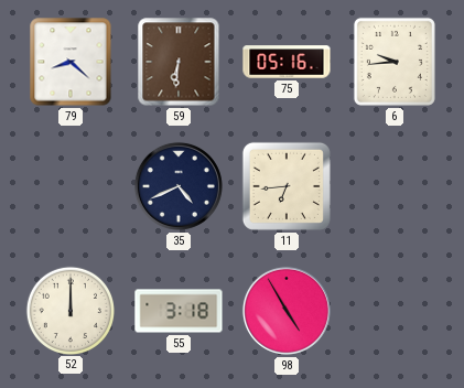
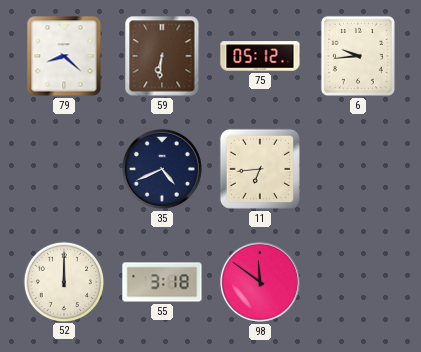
75: 05:16 -> 05:12
98: 4:55 -> 11:51
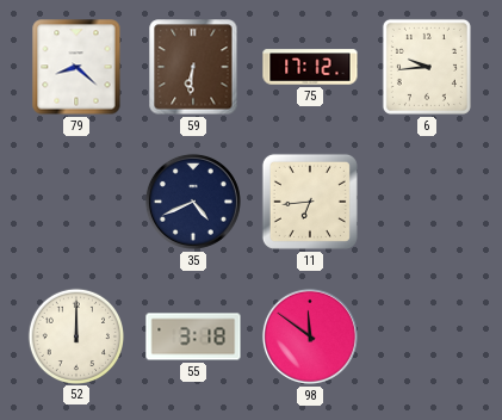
75: 05:12 -> 17:12
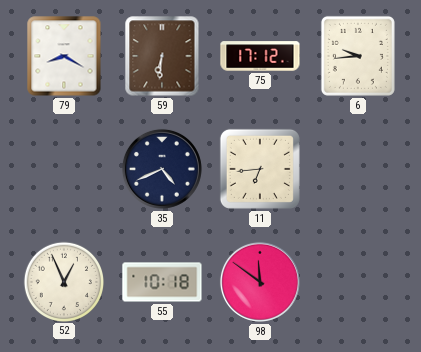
79: 8:22 -> 8:20
52: 12:00 -> 12:56
55: 3:18 -> 10:18
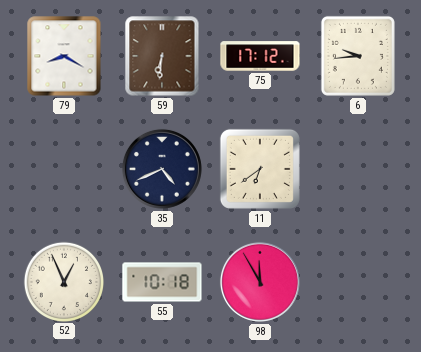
11: 6:44 -> 6:39
98: 11:51 -> 11:55
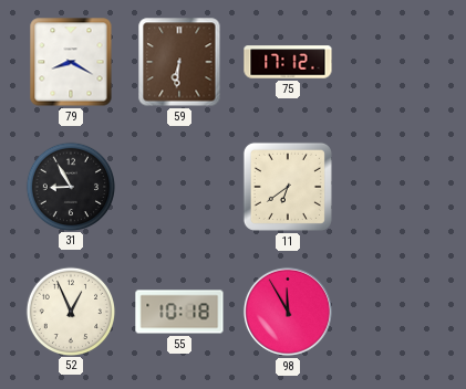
6: 9:44 -> none
31: none -> 8:55
35: 4:41 -> none
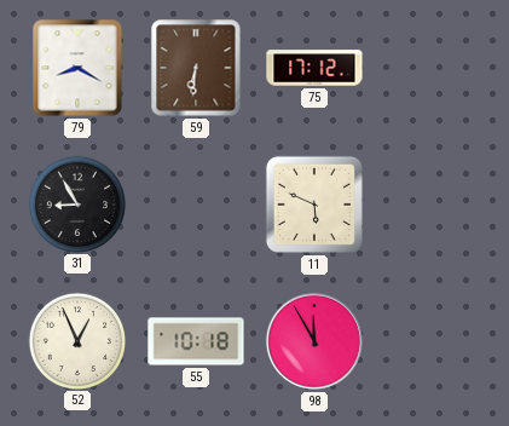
11: 6:39 -> 5:49
